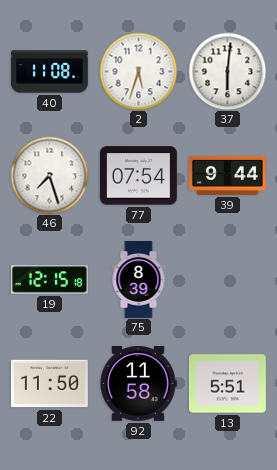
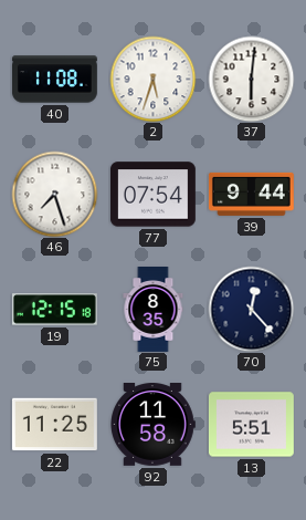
75: 8:39 -> 8:35
70: none -> 12:23
22: 11:50 -> 11:25
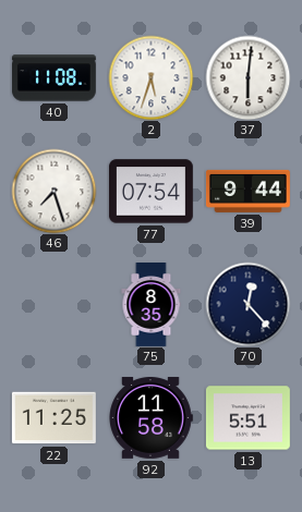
19: 12:15 -> none
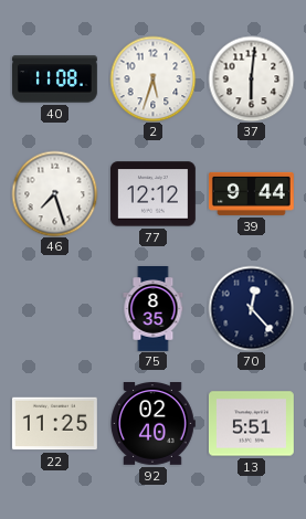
77: 07:54 -> 12:12
92: 11:58 -> 02:40
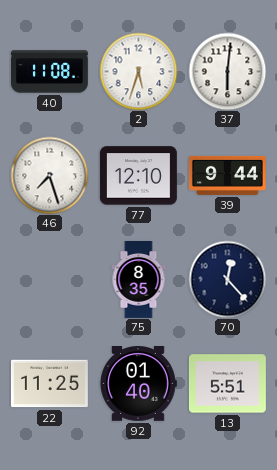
77: 12:12 -> 12:10
92: 02:40 -> 01:40
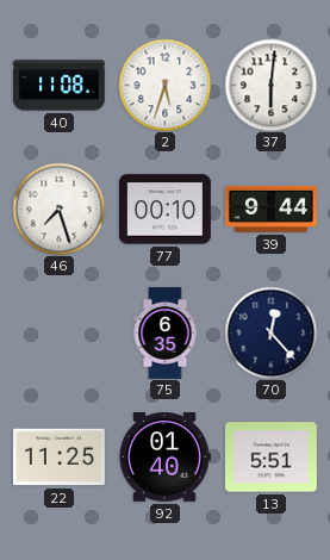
77: 12:10 -> 00:10
75: 8:35 -> 6:35
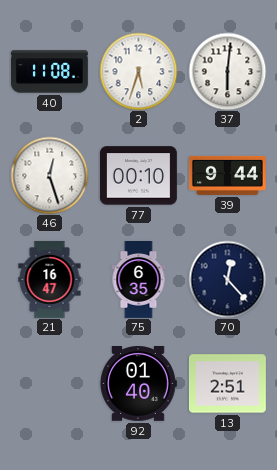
46: 7:27 -> 12:27
21: none -> 16:47
22: 11:25 -> none
13: 5:51 -> 2:51
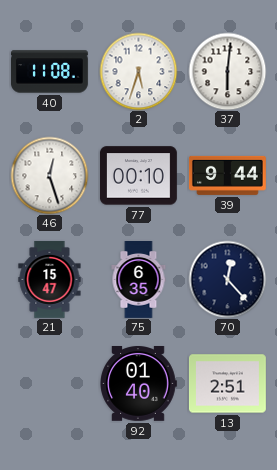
21: 16:47 -> 15:47
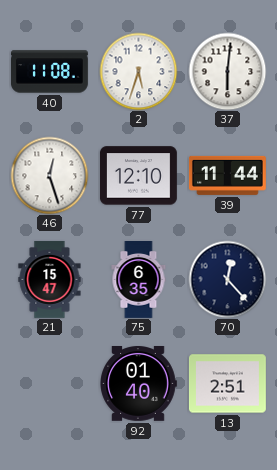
77: 00:10 -> 12:10
39: 9:44 -> 11:44
